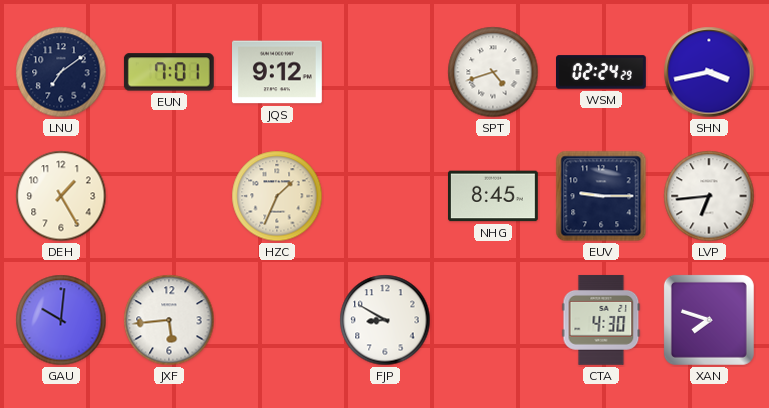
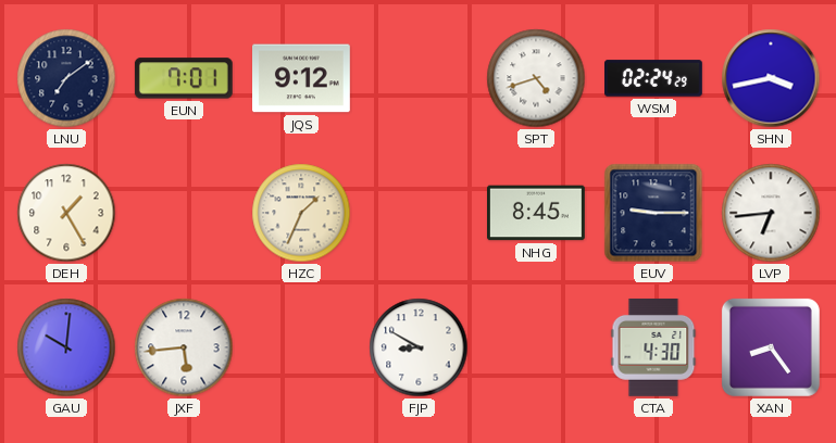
XAN: 7:48 -> 8:24
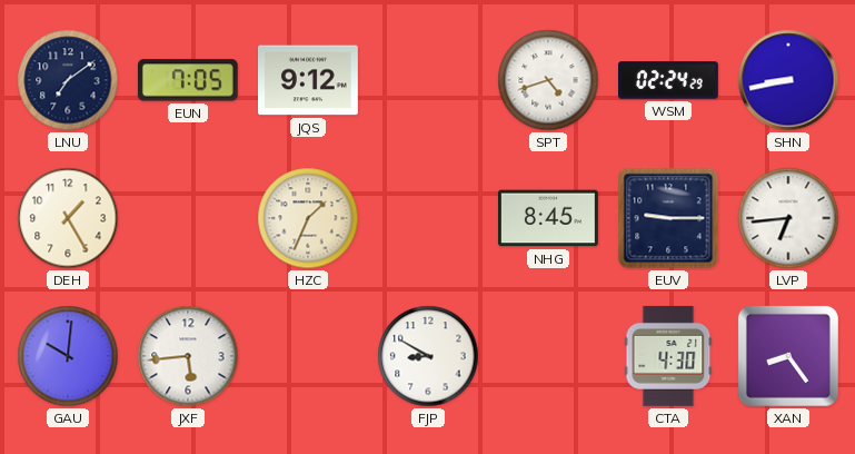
EUN: 7:01 -> 7:05
SHN: 3:43 -> 8:43
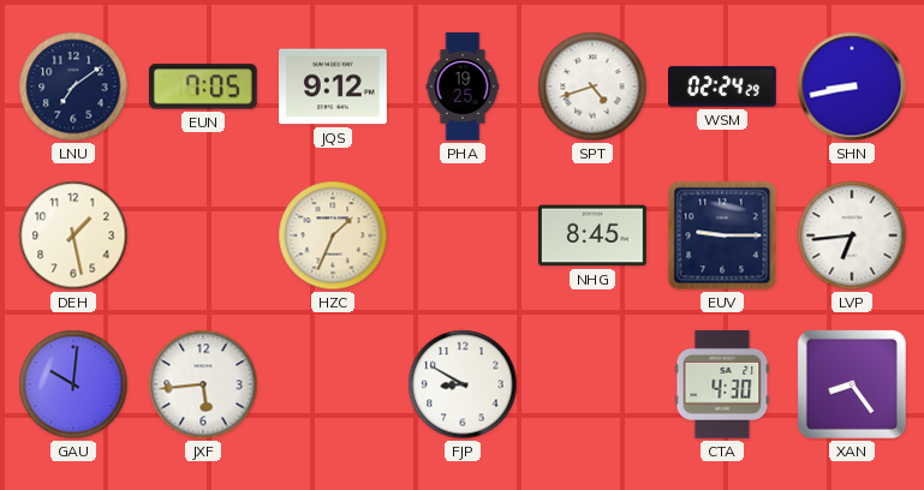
PHA: none -> 19:25
DEH: 1:25 -> 1:28
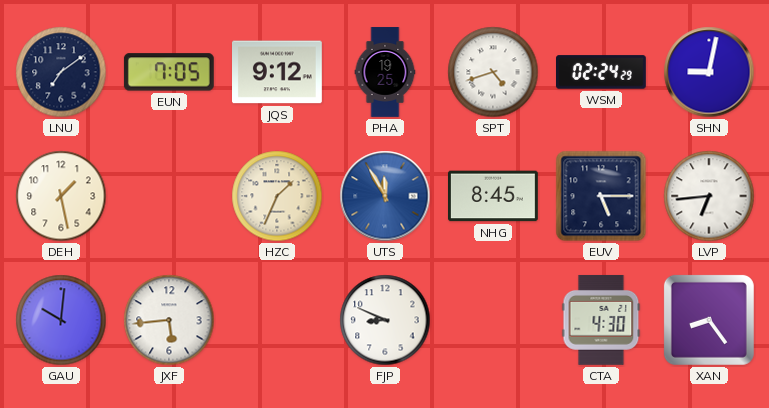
SHN: 8:43 -> 9:02
UTS: none -> 11:55
EUV: 9:15 -> 5:15
FJP: 8:50 -> 8:49
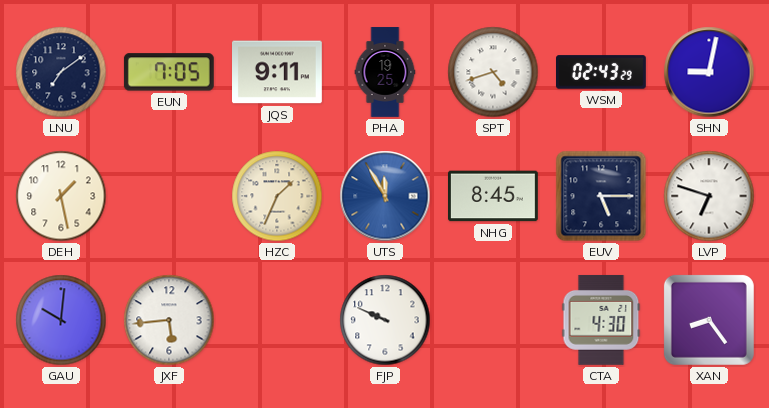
JQS: 9:12 -> 9:11
WSM: 02:24 -> 02:43
LVP: 6:44 -> 6:48
FJP: 8:49 -> 9:49
